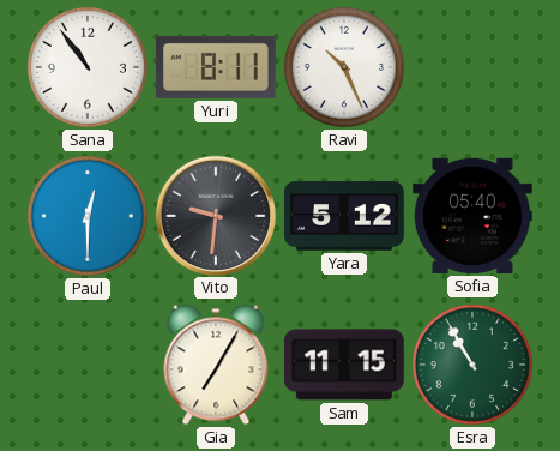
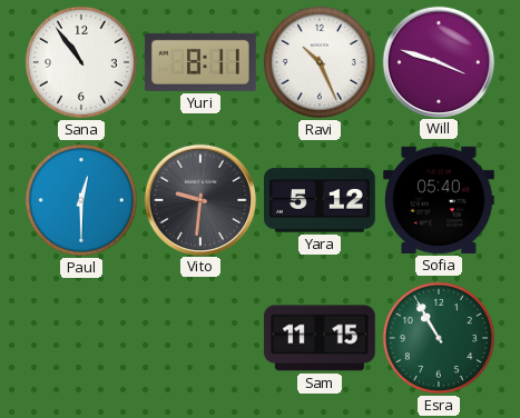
Will: none -> 3:48
Gia: 7:05 -> none
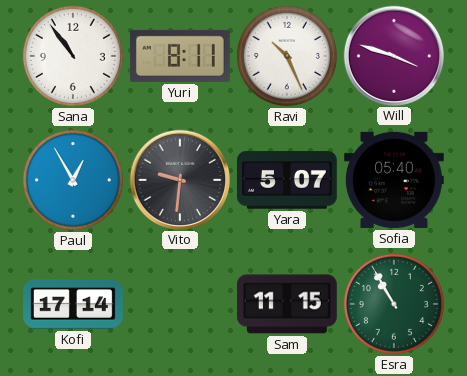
Paul: 12:30 -> 12:55
Yara: 5:12 -> 5:07
Kofi: none -> 17:14
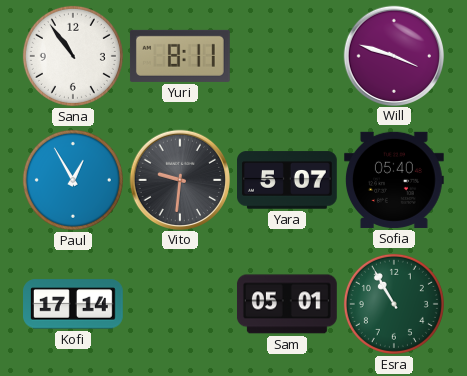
Ravi: 10:26 -> none
Sam: 11:15 -> 05:01
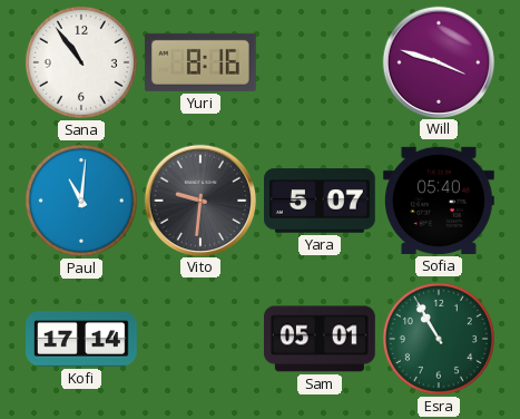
Yuri: 8:11 -> 8:16
Paul: 12:55 -> 11:01
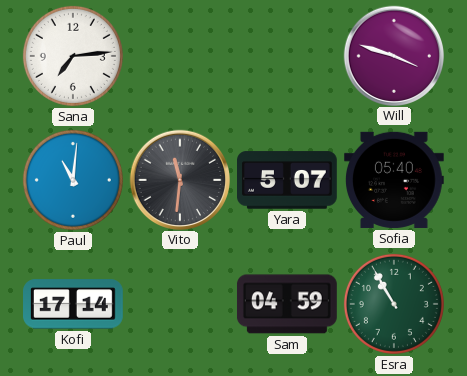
Sana: 10:54 -> 7:14
Yuri: 8:16 -> none
Vito: 9:31 -> 11:31
Sam: 05:01 -> 04:59
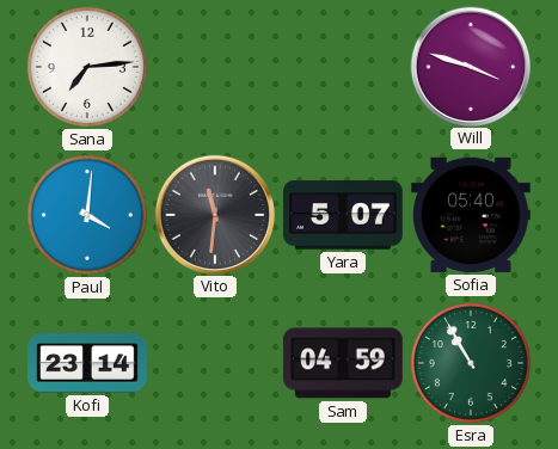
Paul: 11:01 -> 4:01
Kofi: 17:14 -> 23:14
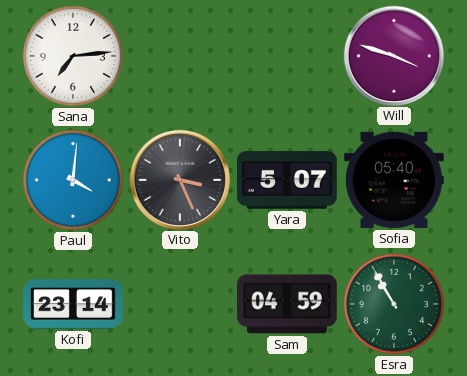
Vito: 11:31 -> 3:26
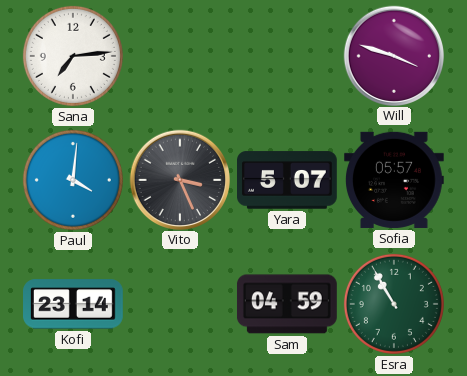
Sofia: 05:40 -> 05:57
